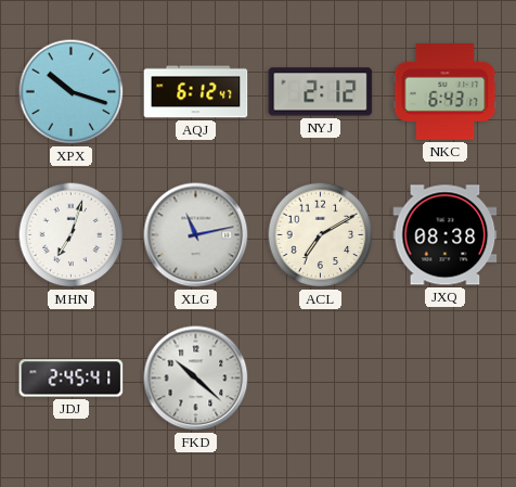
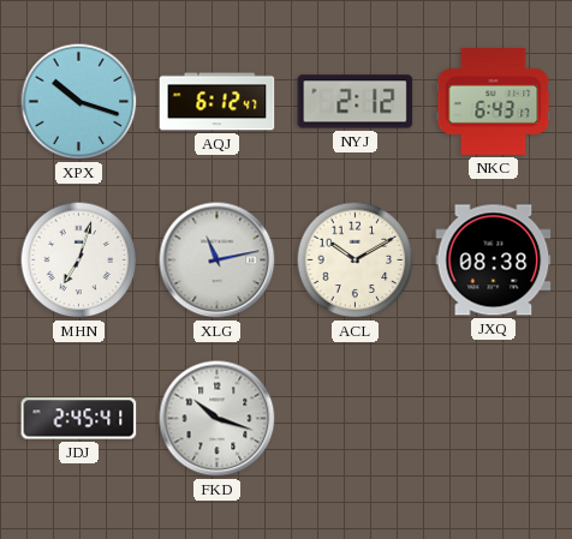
ACL: 7:10 -> 10:10
FKD: 10:22 -> 10:18
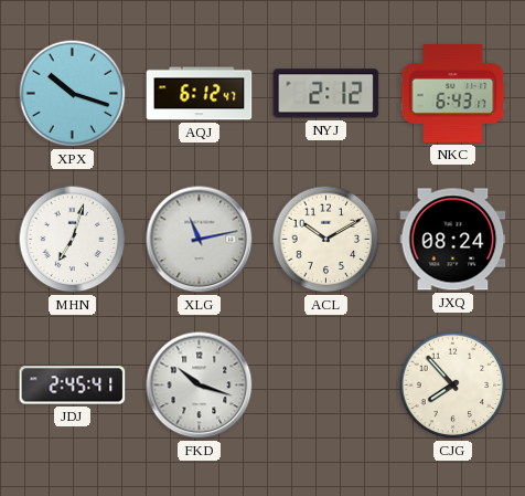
JXQ: 08:38 -> 08:24
CJG: none -> 7:53
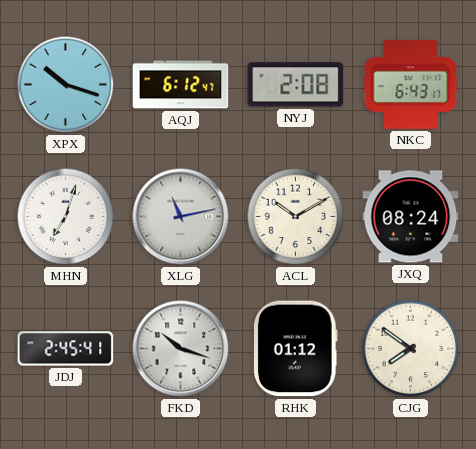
NYJ: 2:12 -> 2:08
RHK: none -> 01:12
CJG: 7:53 -> 7:51
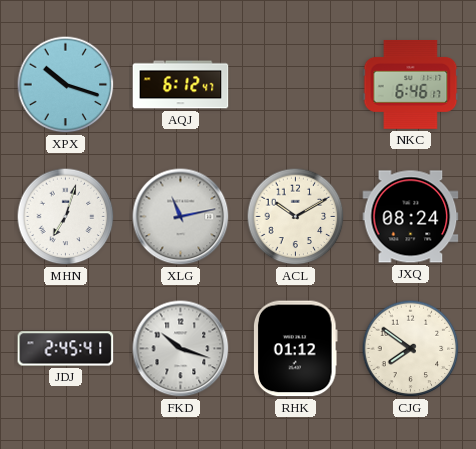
NYJ: 2:08 -> none
NKC: 6:43 -> 6:46
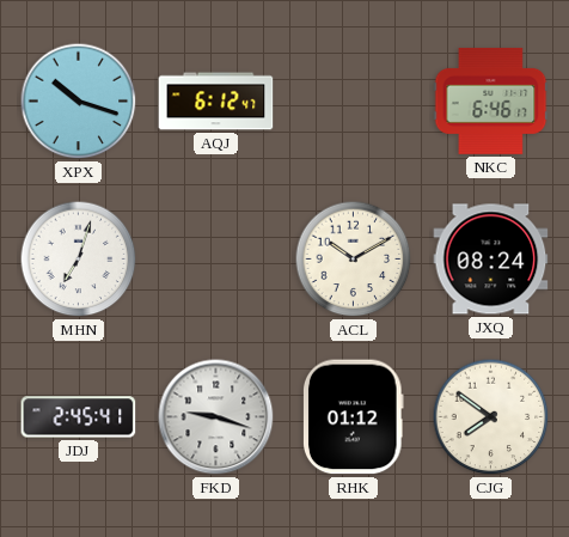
XLG: 11:13 -> none
FKD: 10:18 -> 9:18
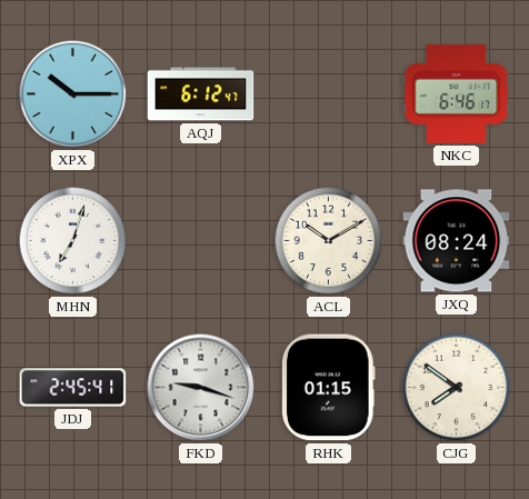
XPX: 10:18 -> 10:15
RHK: 01:12 -> 01:15
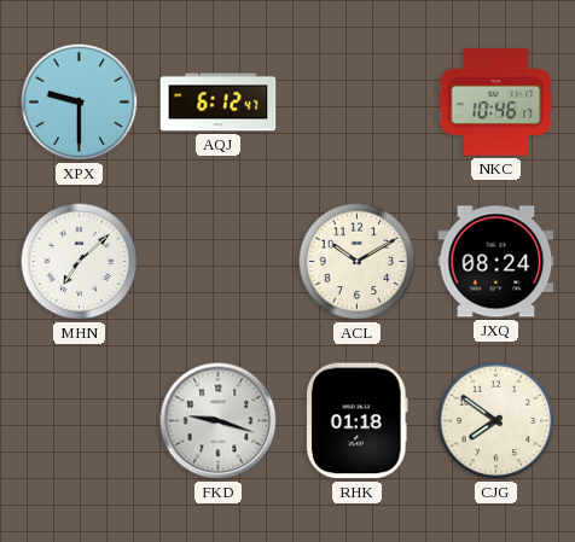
XPX: 10:15 -> 9:30
NKC: 6:46 -> 10:46
MHN: 7:03 -> 7:08
JDJ: 2:45 -> none
RHK: 01:15 -> 01:18
